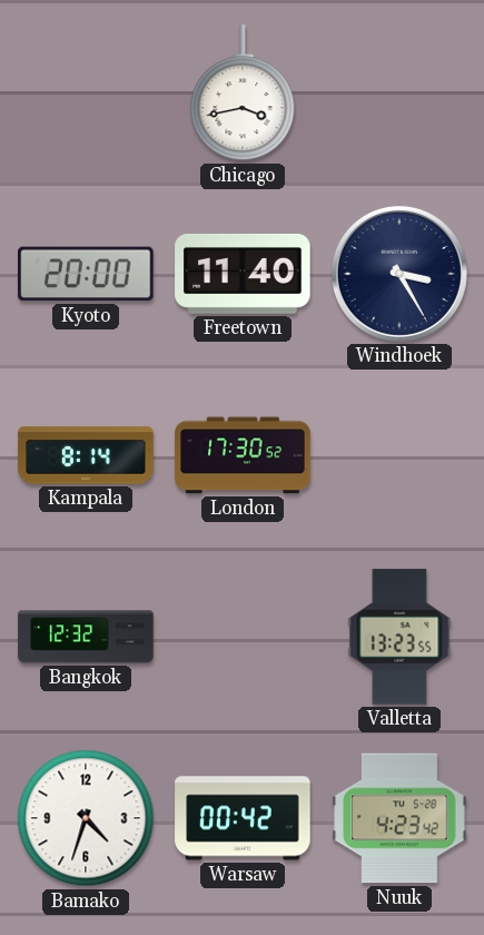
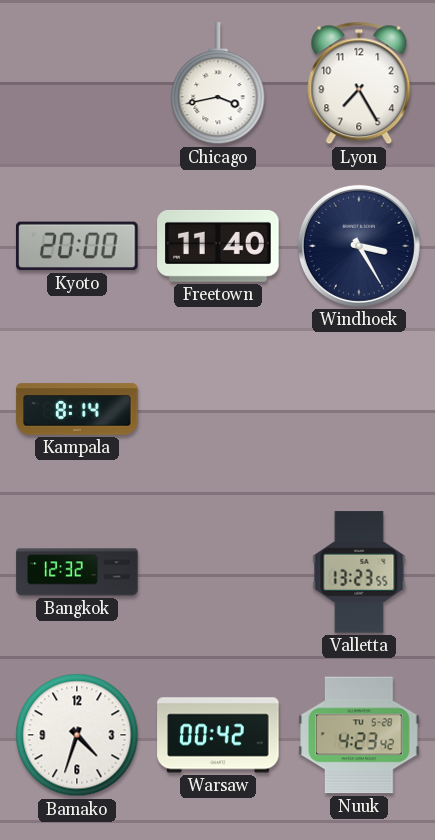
Lyon: none -> 7:25
London: 17:30 -> none
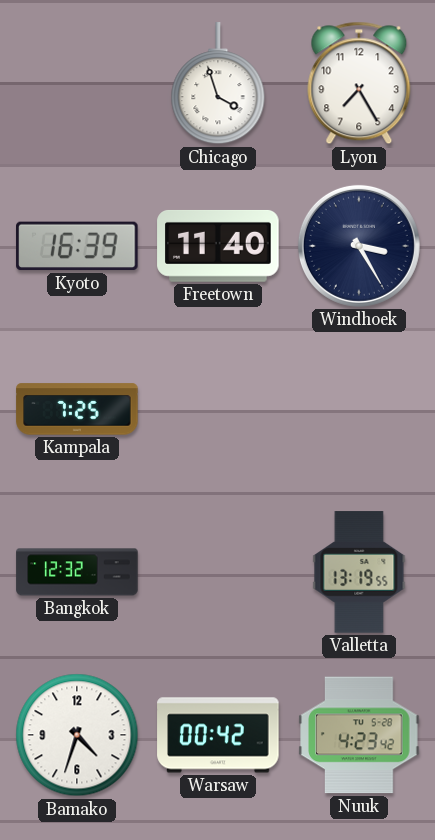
Chicago: 3:43 -> 3:57
Kyoto: 20:00 -> 16:39
Kampala: 8:14 -> 7:25
Valletta: 13:23 -> 13:19
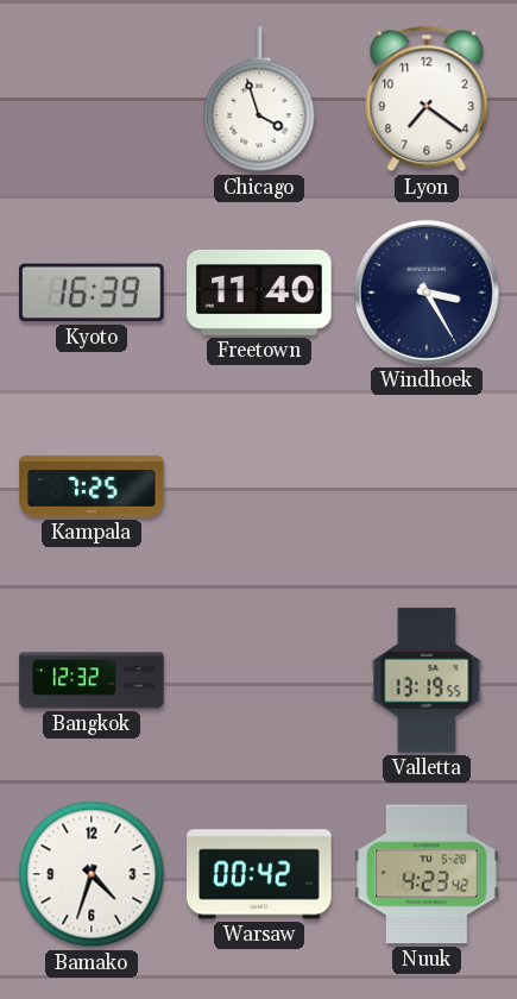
Lyon: 7:25 -> 7:21
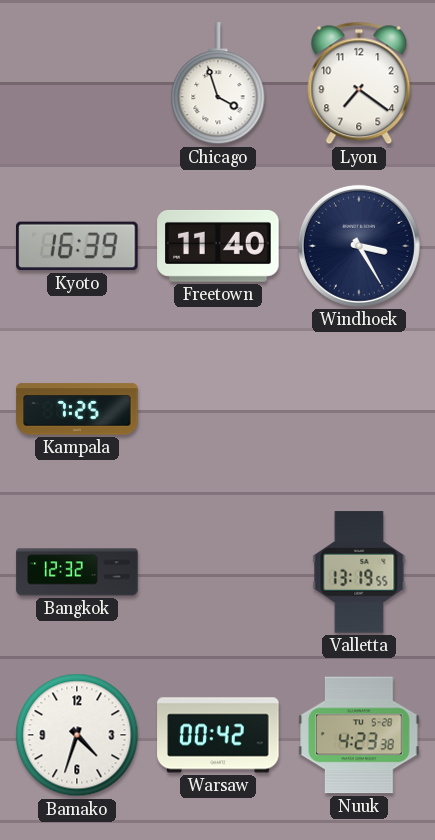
Nuuk: 4:23:42 -> 4:23:38
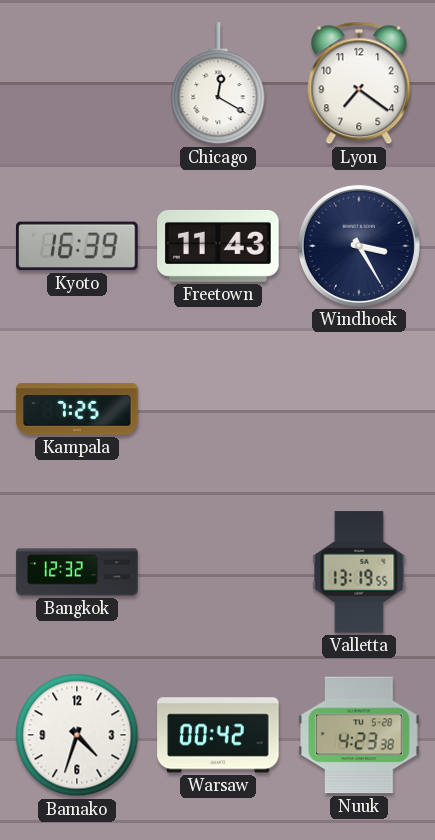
Chicago: 3:57 -> 12:20
Freetown: 11:40 -> 11:43
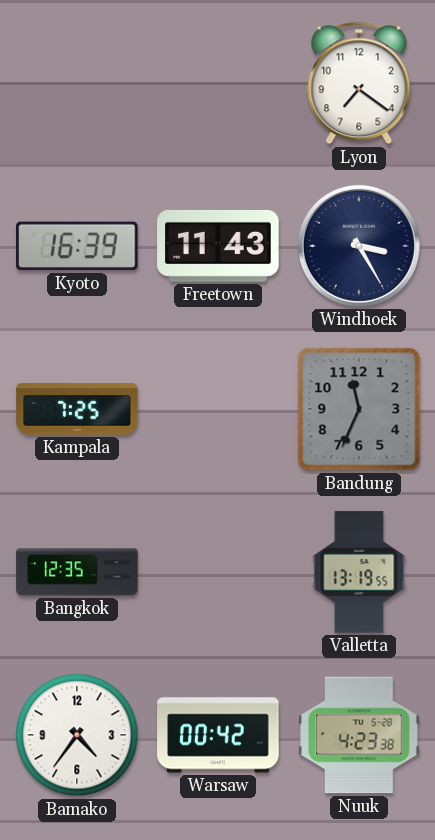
Chicago: 12:20 -> none
Bandung: none -> 11:34
Bangkok: 12:32 -> 12:35
Bamako: 4:33 -> 4:36
